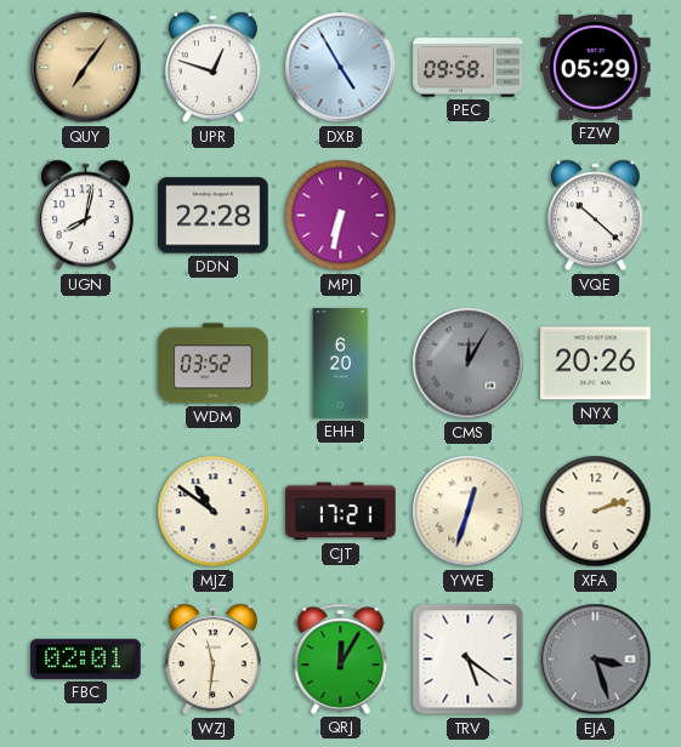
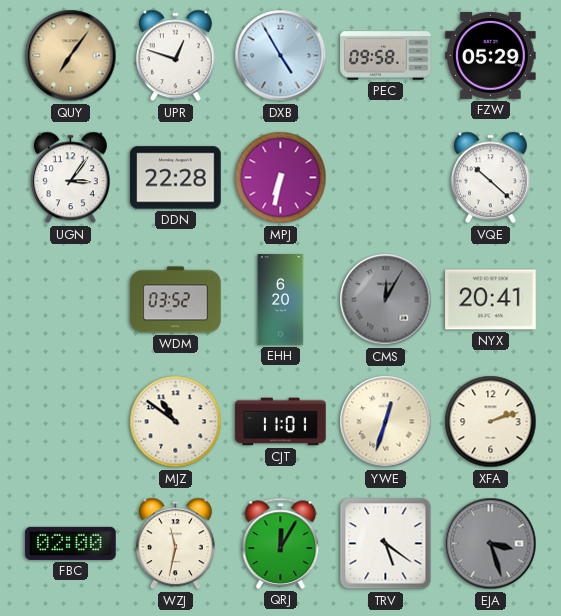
UGN: 8:02 -> 3:06
NYX: 20:26 -> 20:41
CJT: 17:21 -> 11:01
FBC: 02:01 -> 02:00
WZJ: 11:31 -> 11:32
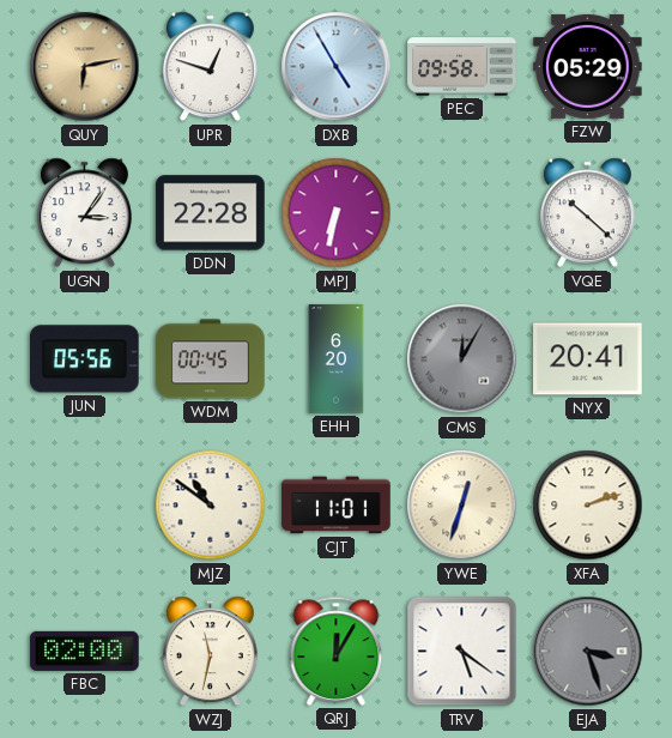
QUY: 7:06 -> 6:13
JUN: none -> 05:56
WDM: 03:52 -> 00:45
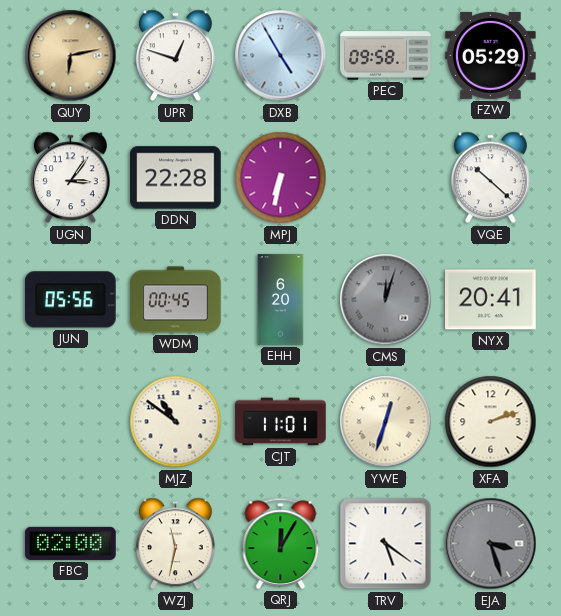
CMS: 12:05 -> 12:03
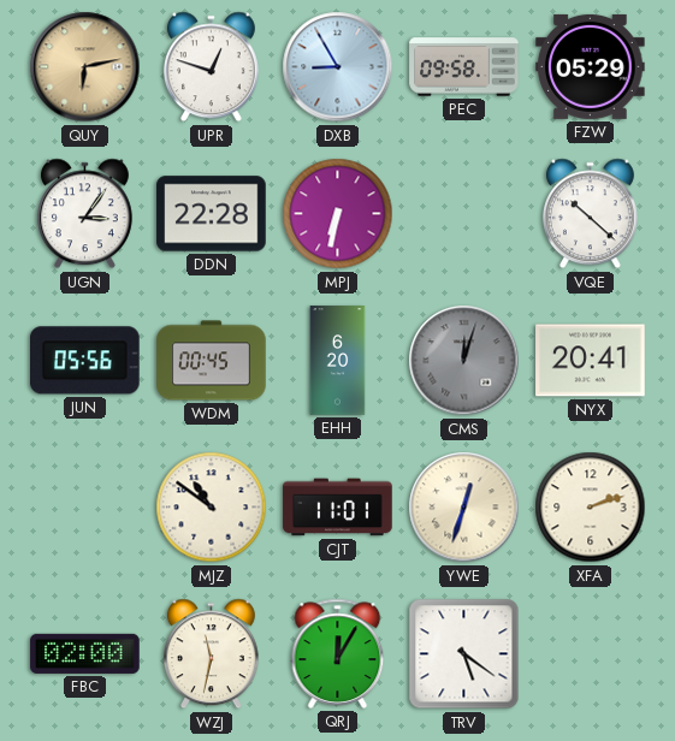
DXB: 4:55 -> 8:55
EJA: 3:27 -> none
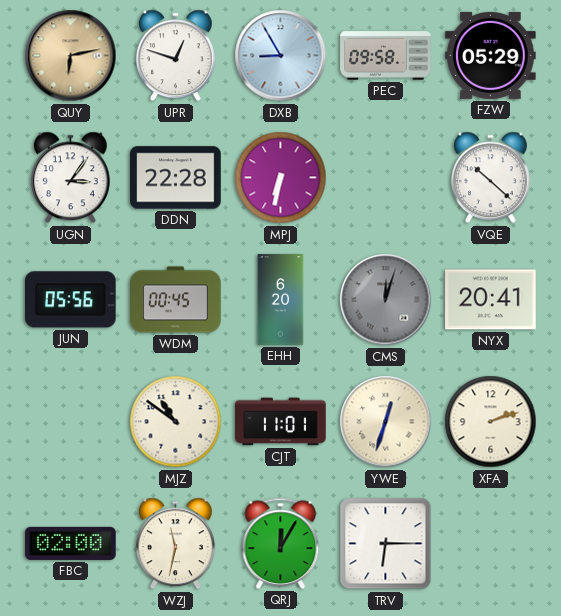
TRV: 5:21 -> 6:15
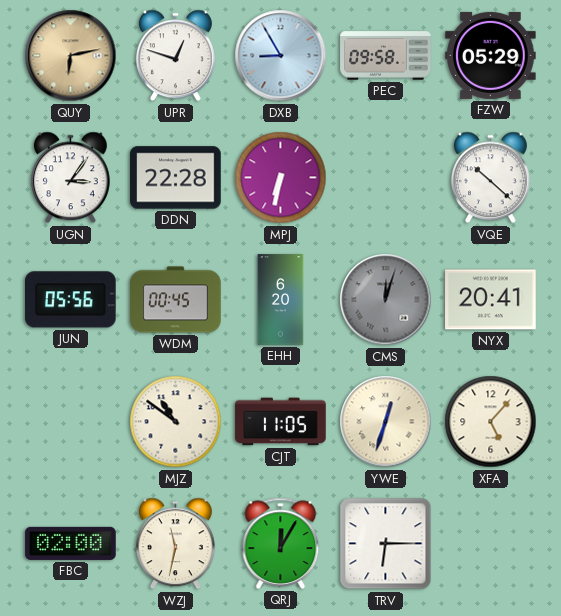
CJT: 11:01 -> 11:05
XFA: 2:12 -> 5:07
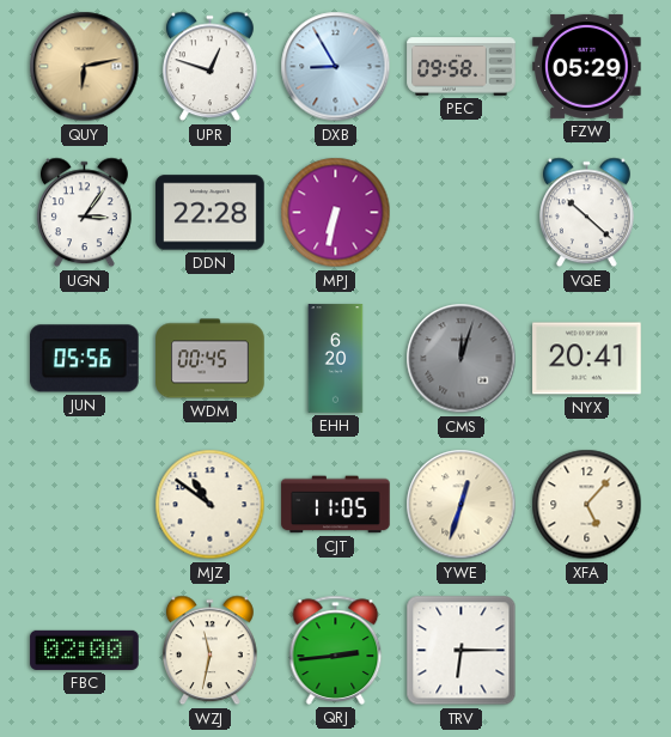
QRJ: 12:05 -> 2:44
